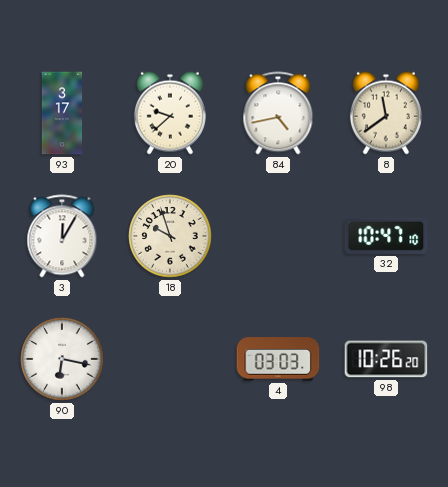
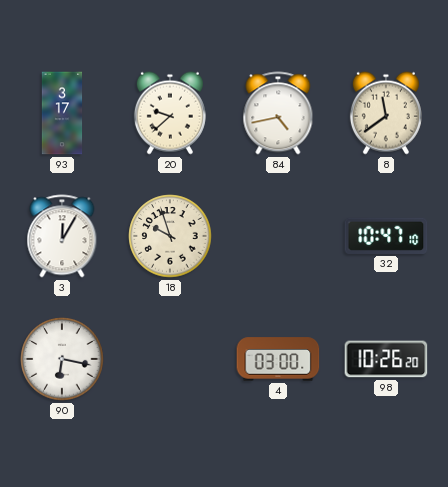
4: 03:03 -> 03:00
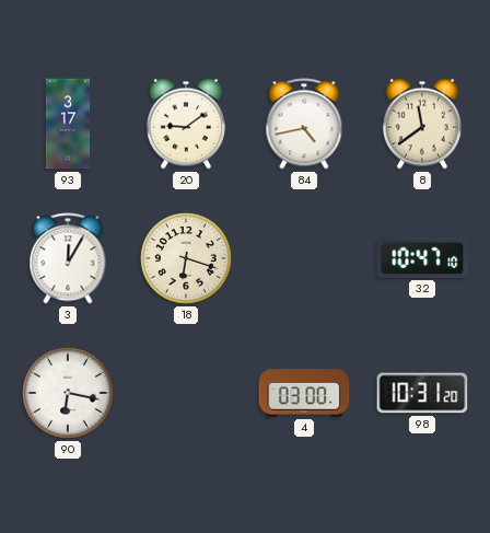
20: 9:38 -> 9:09
18: 9:57 -> 6:18
98: 10:26 -> 10:31
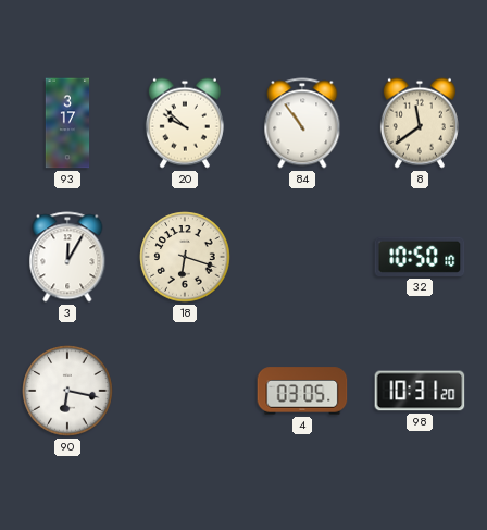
20: 9:09 -> 9:52
84: 4:43 -> 10:54
32: 10:47 -> 10:50
4: 03:00 -> 03:05
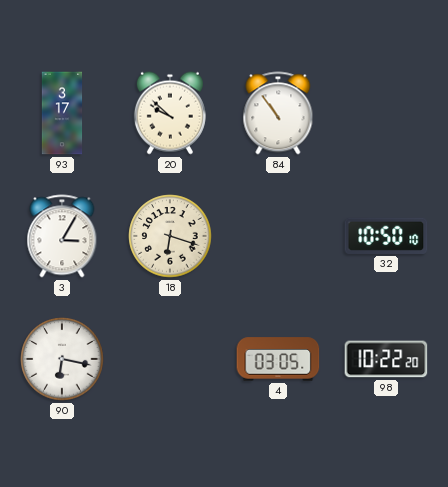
8: 11:39 -> none
3: 12:05 -> 3:05
98: 10:31 -> 10:22
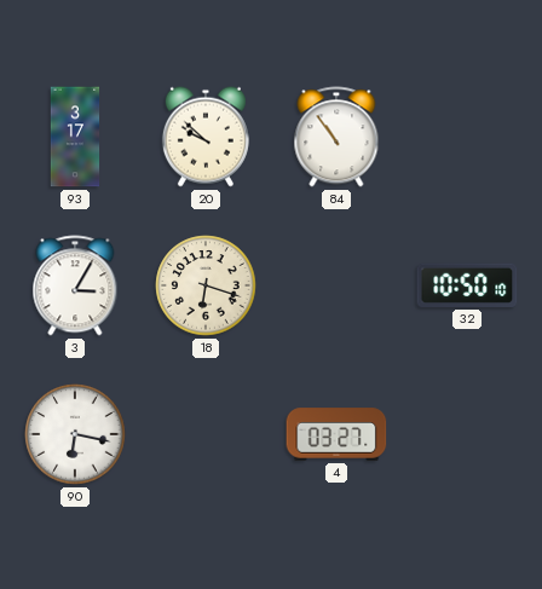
4: 03:05 -> 03:27
98: 10:22 -> none
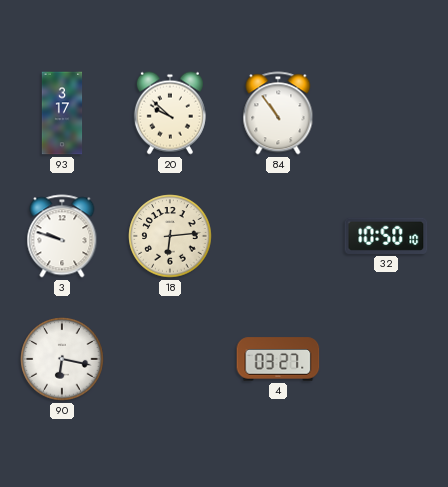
3: 3:05 -> 9:48
18: 6:18 -> 6:14
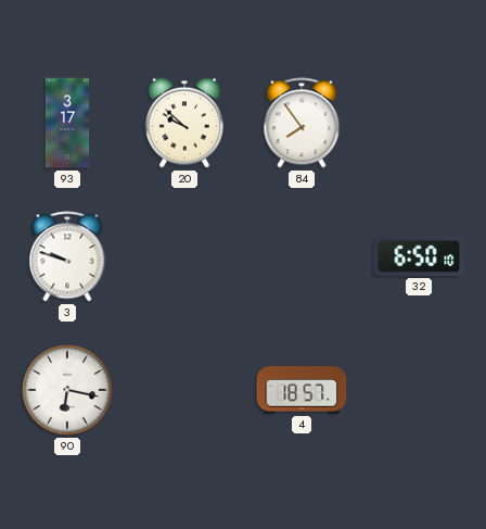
84: 10:54 -> 7:54
18: 6:14 -> none
32: 10:50 -> 6:50
4: 03:27 -> 18:57
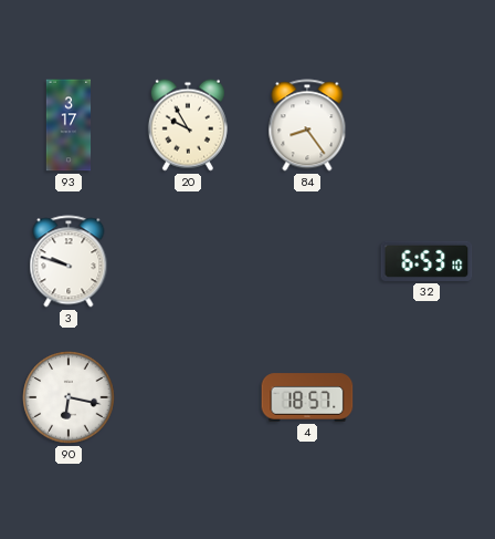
20: 9:52 -> 9:55
84: 7:54 -> 8:24
32: 6:50 -> 6:53
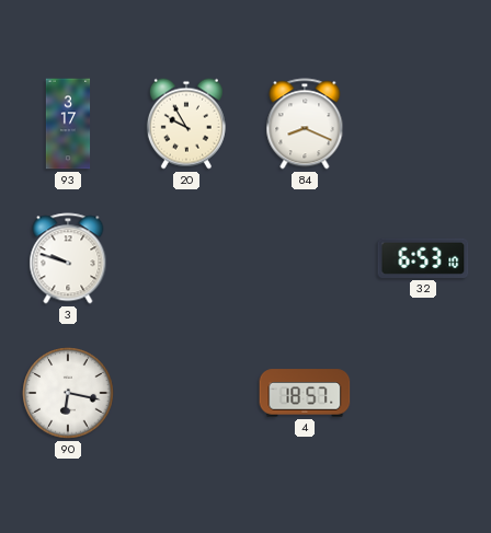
84: 8:24 -> 8:19
